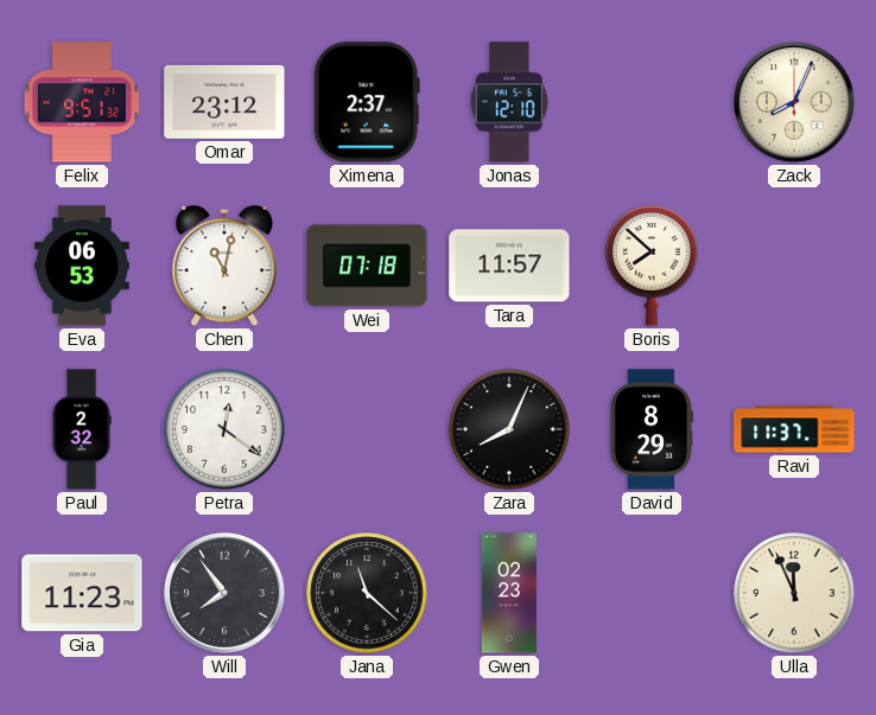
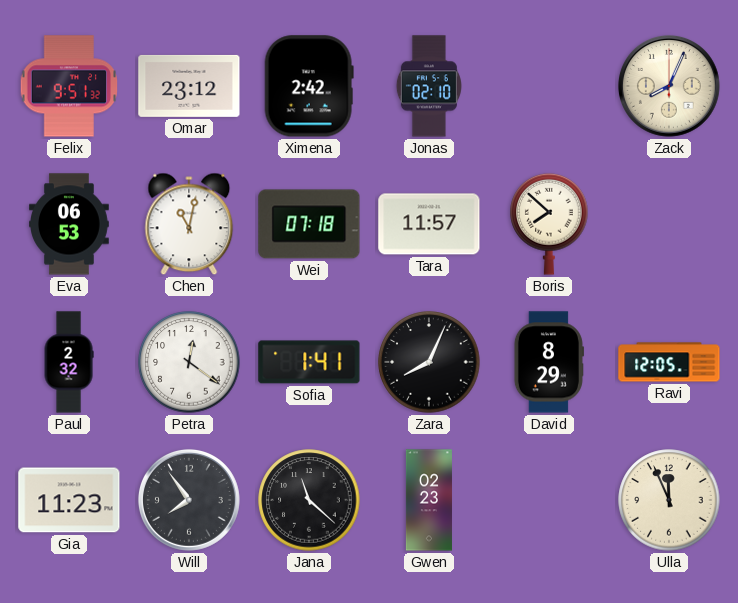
Ximena: 2:37 -> 2:42
Jonas: 12:10 -> 02:10
Sofia: none -> 1:41
Ravi: 11:37 -> 12:05
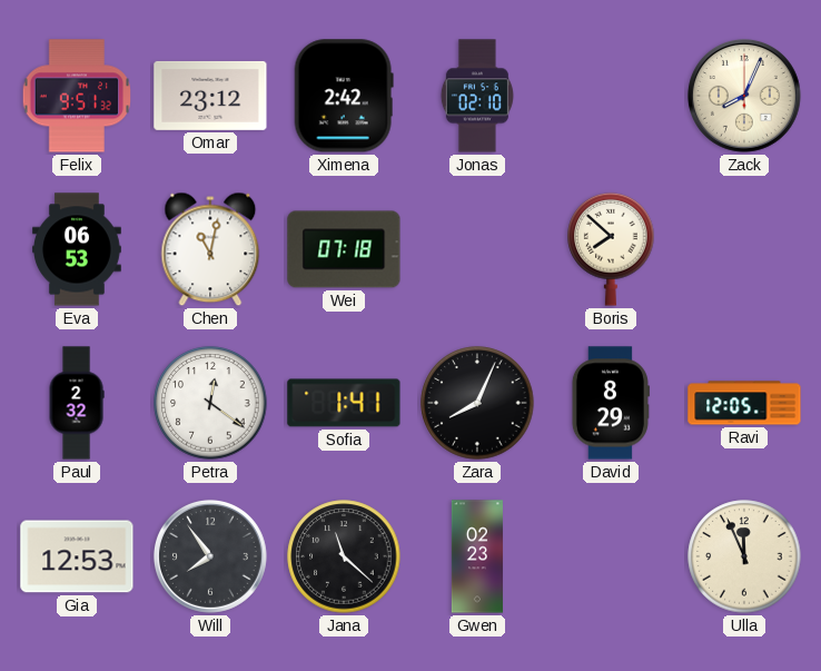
Tara: 11:57 -> none
Gia: 11:23 -> 12:53
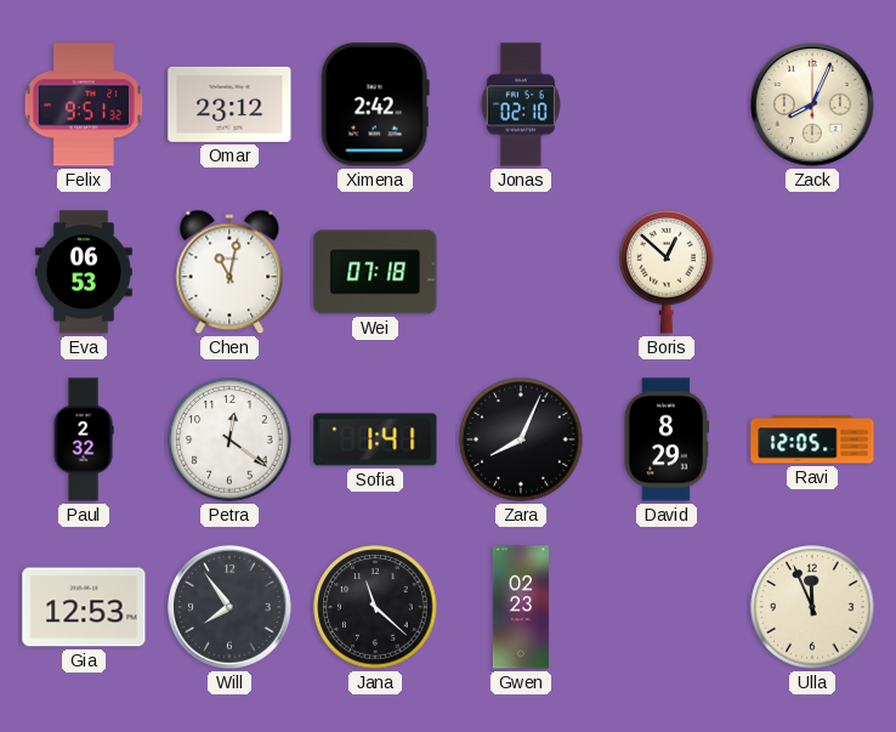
Boris: 7:52 -> 12:52
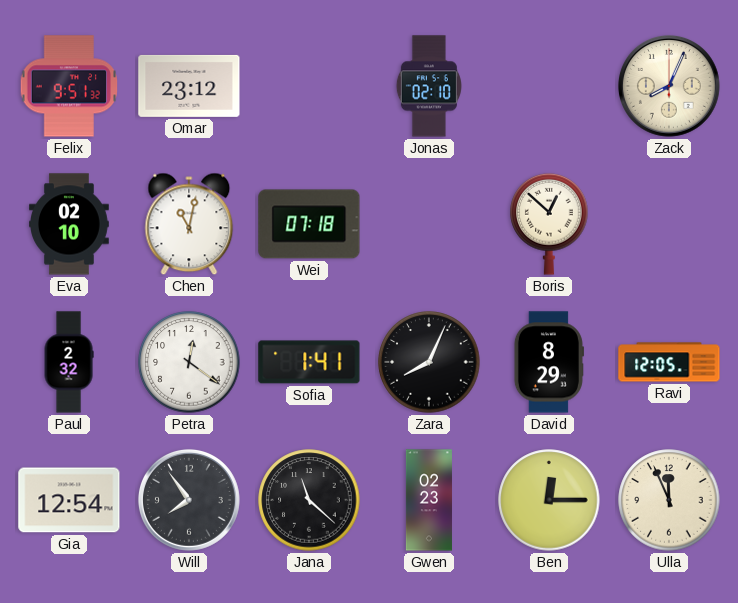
Ximena: 2:42 -> none
Eva: 06:53 -> 02:10
Gia: 12:53 -> 12:54
Ben: none -> 12:15
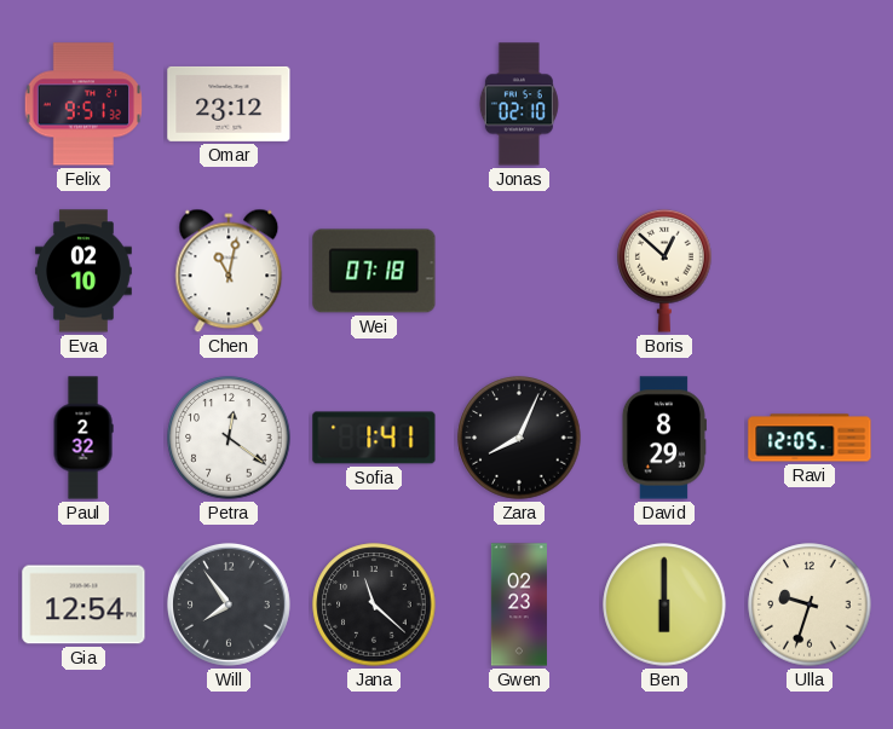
Zack: 8:04 -> none
Ben: 12:15 -> 6:00
Ulla: 11:56 -> 9:33
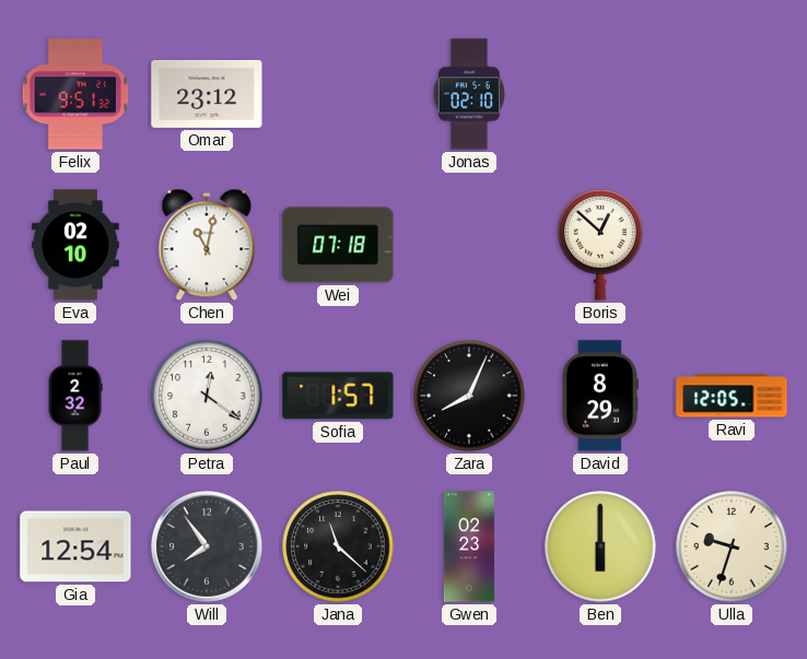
Sofia: 1:41 -> 1:57
